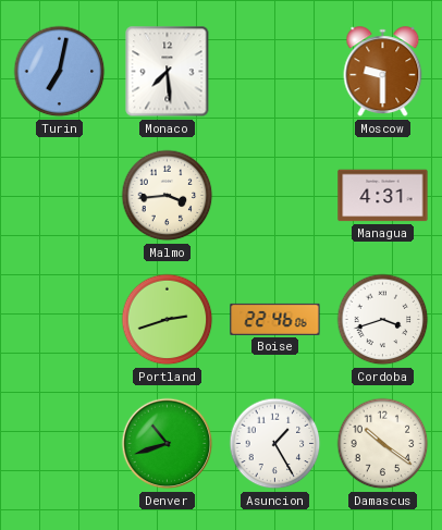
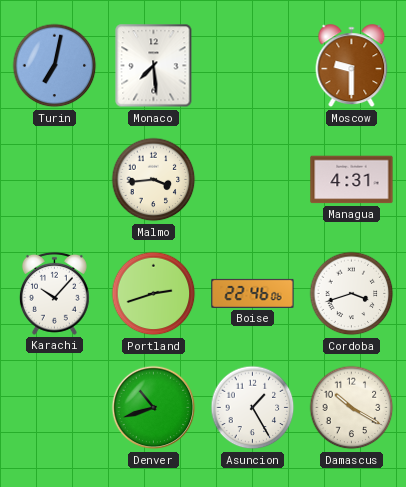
Karachi: none -> 10:07
Damascus: 10:21 -> 10:20
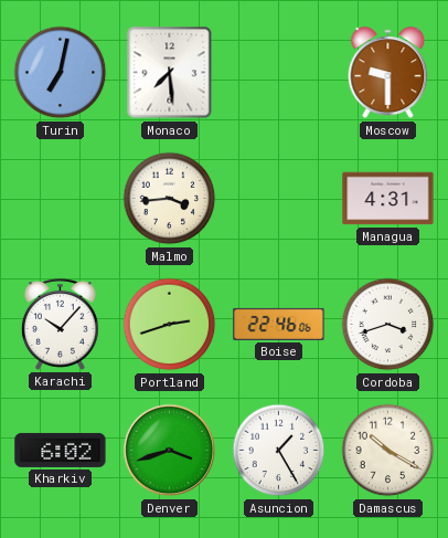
Kharkiv: none -> 6:02
Denver: 10:42 -> 3:42
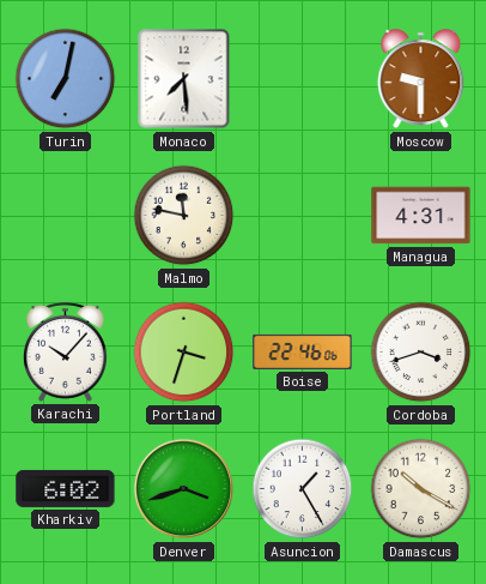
Malmo: 3:44 -> 11:47
Portland: 2:42 -> 3:33
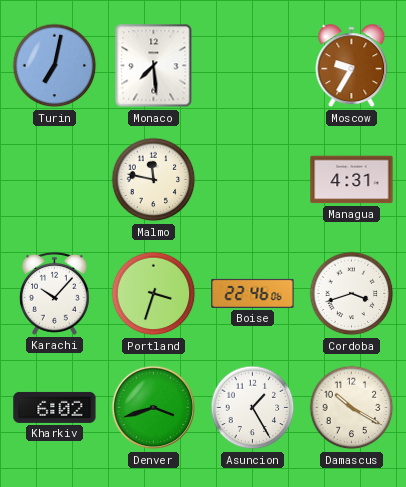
Moscow: 9:30 -> 9:35
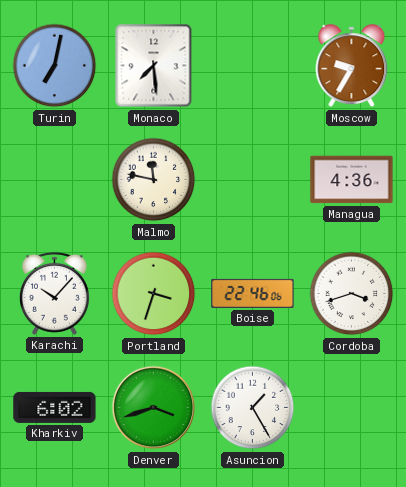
Managua: 4:31 -> 4:36
Damascus: 10:20 -> none
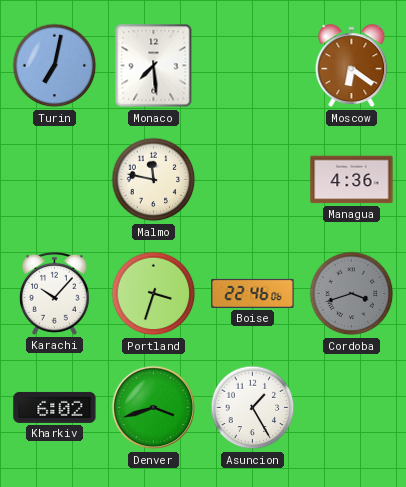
Moscow: 9:35 -> 6:21
Cordoba dial: white -> grey
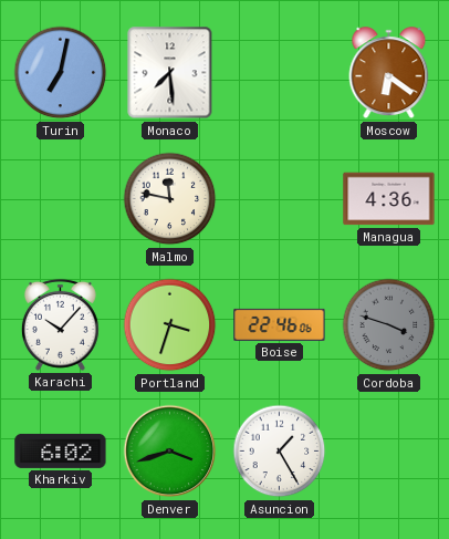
Cordoba: 3:42 -> 3:48
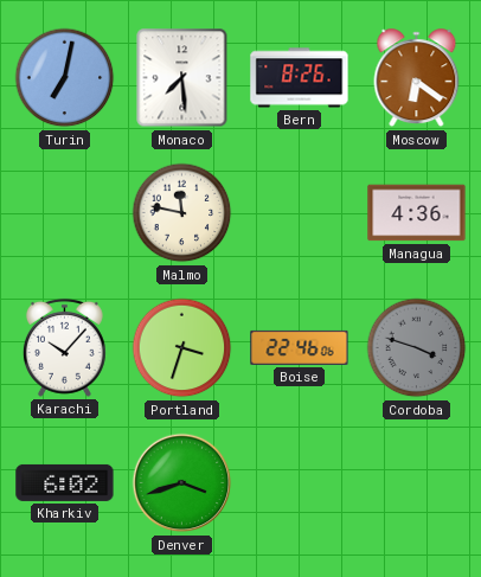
Bern: none -> 8:26
Asuncion: 1:25 -> none
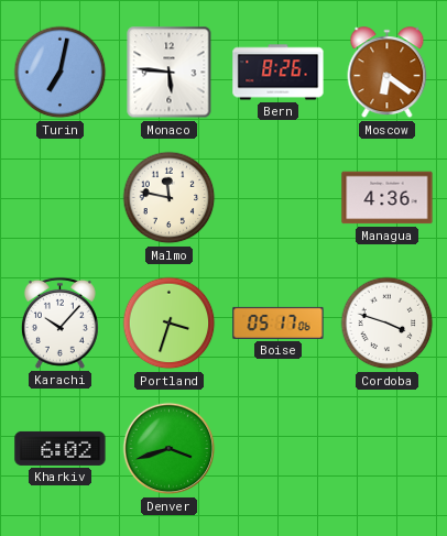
Monaco: 7:29 -> 5:46
Boise: 22:46 -> 05:17
Cordoba dial: grey -> white
